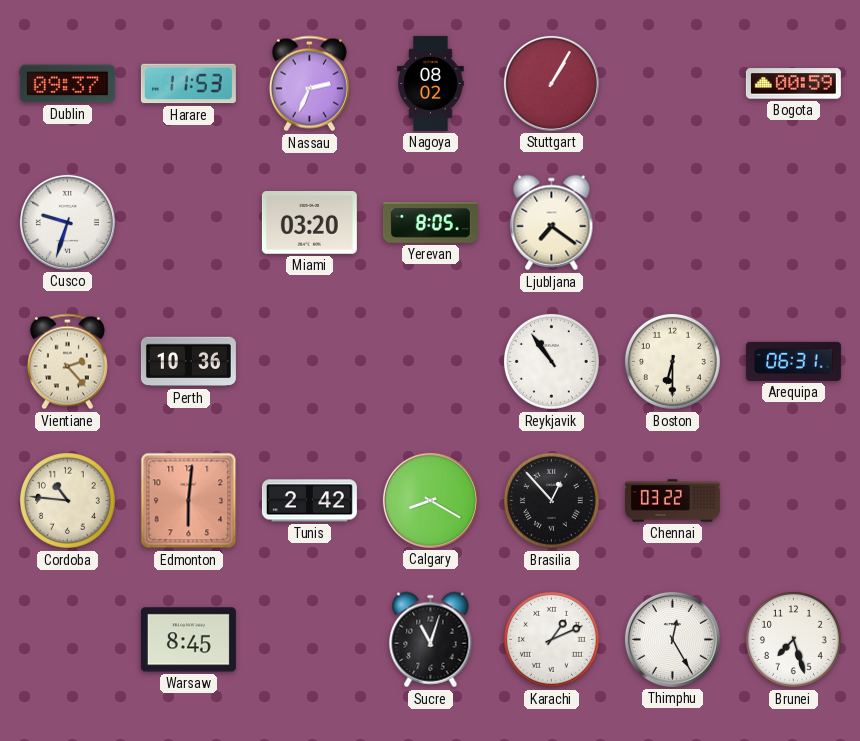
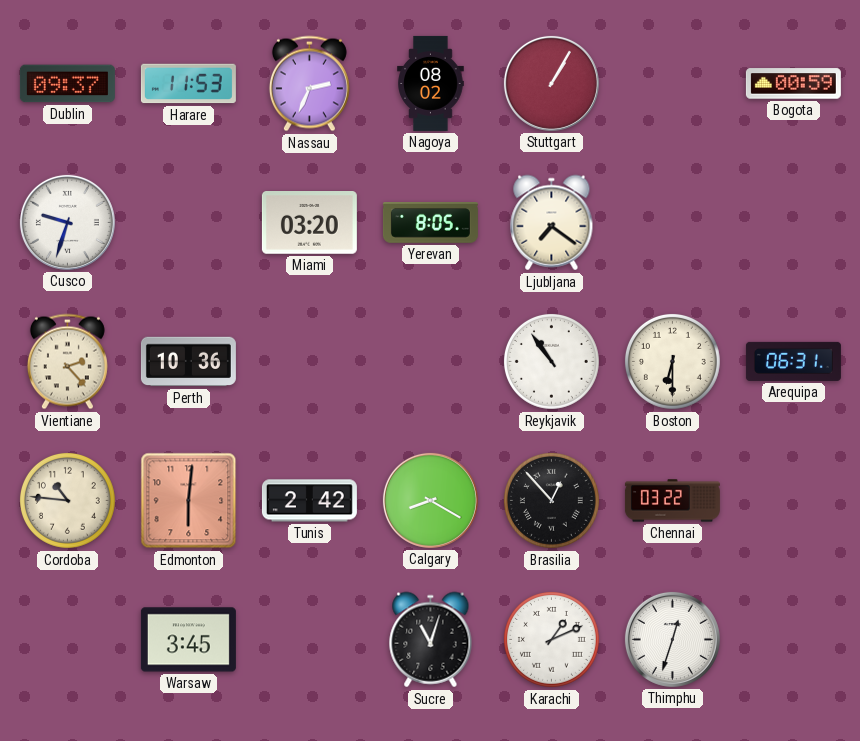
Warsaw: 8:45 -> 3:45
Thimphu: 12:25 -> 12:33
Brunei: 7:27 -> none
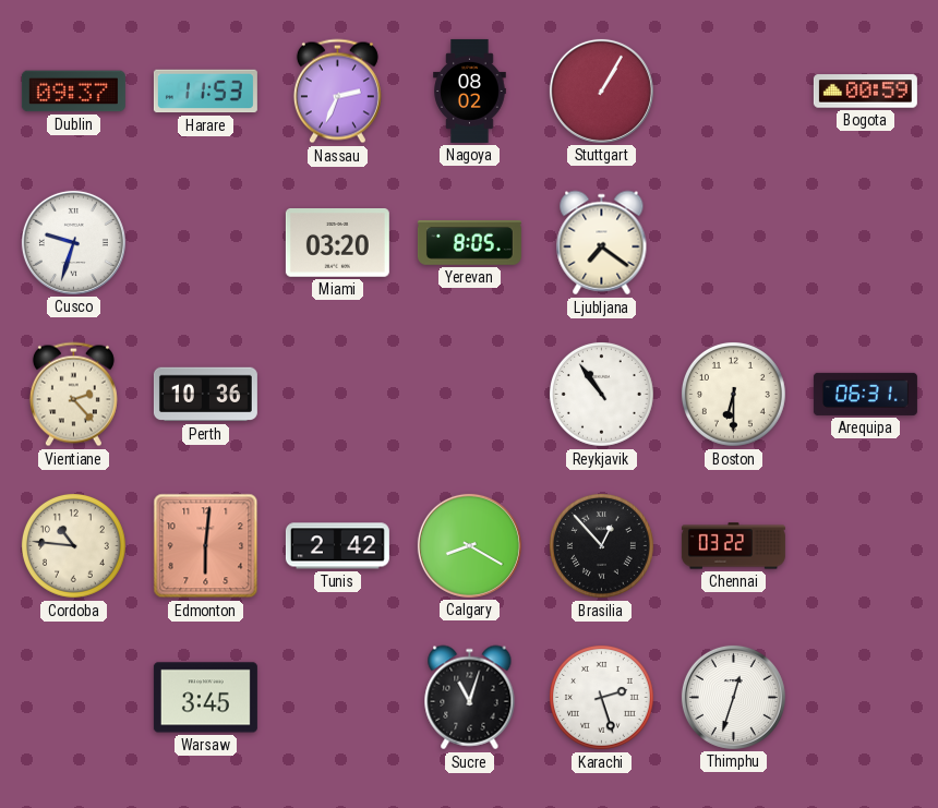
Karachi: 1:11 -> 2:27
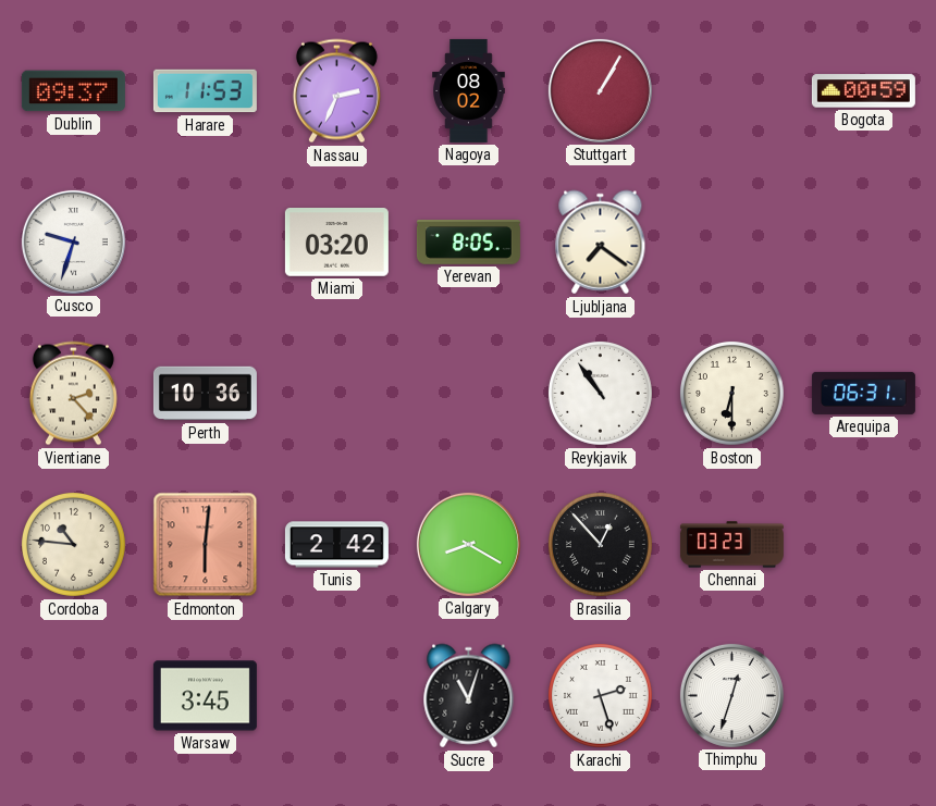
Chennai: 03:22 -> 03:23
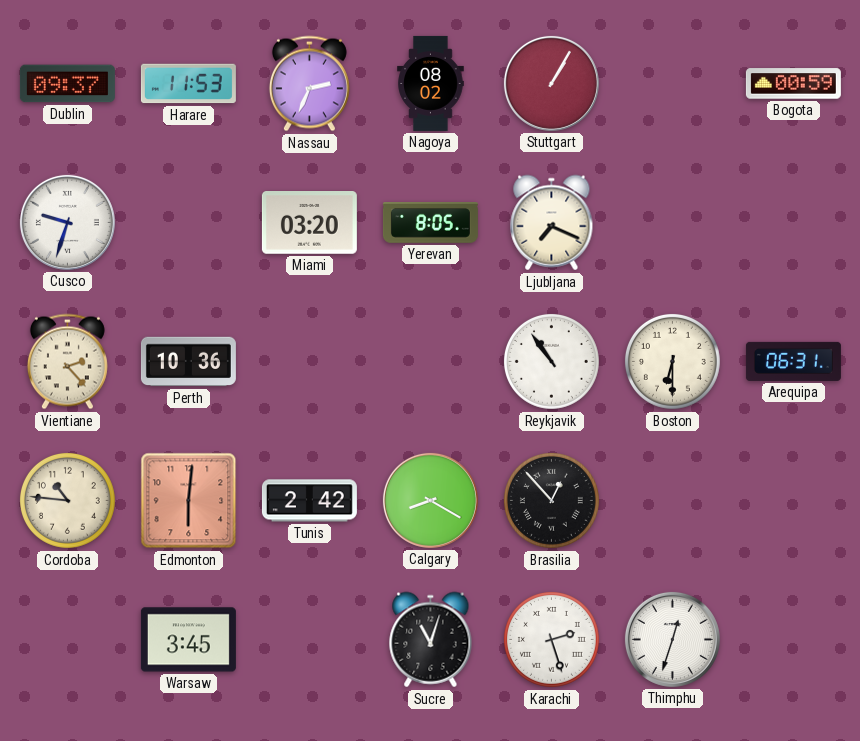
Ljubljana: 7:21 -> 7:19
Chennai: 03:23 -> none
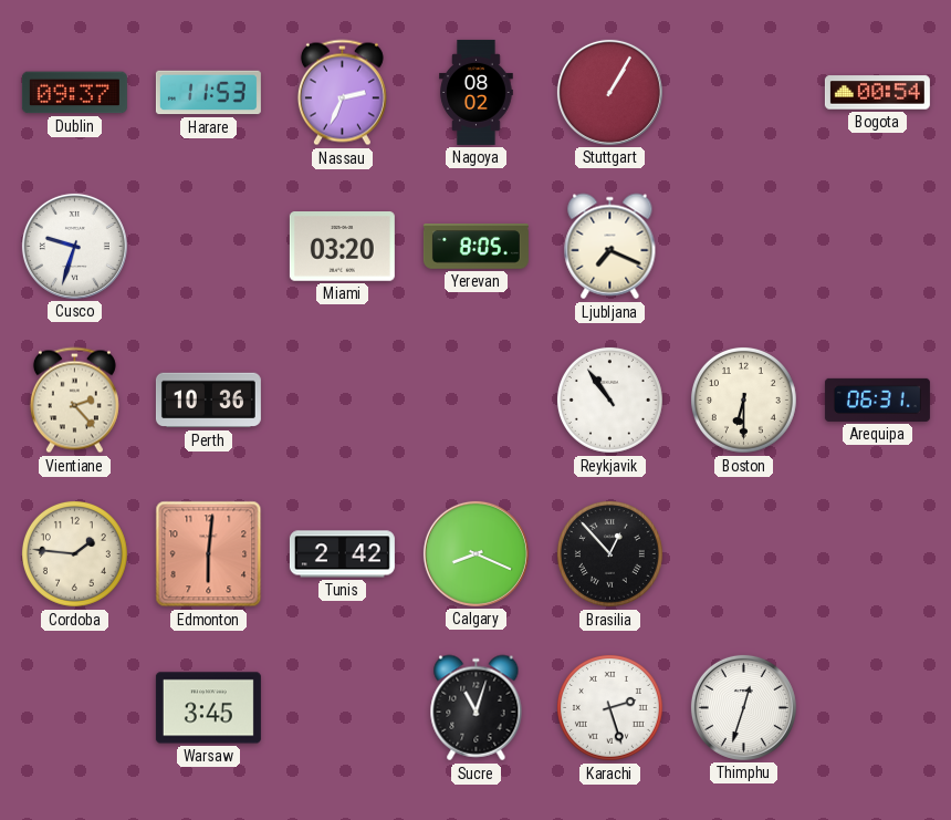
Bogota: 00:59 -> 00:54
Cordoba: 10:46 -> 1:46
Calgary: 8:20 -> 8:19
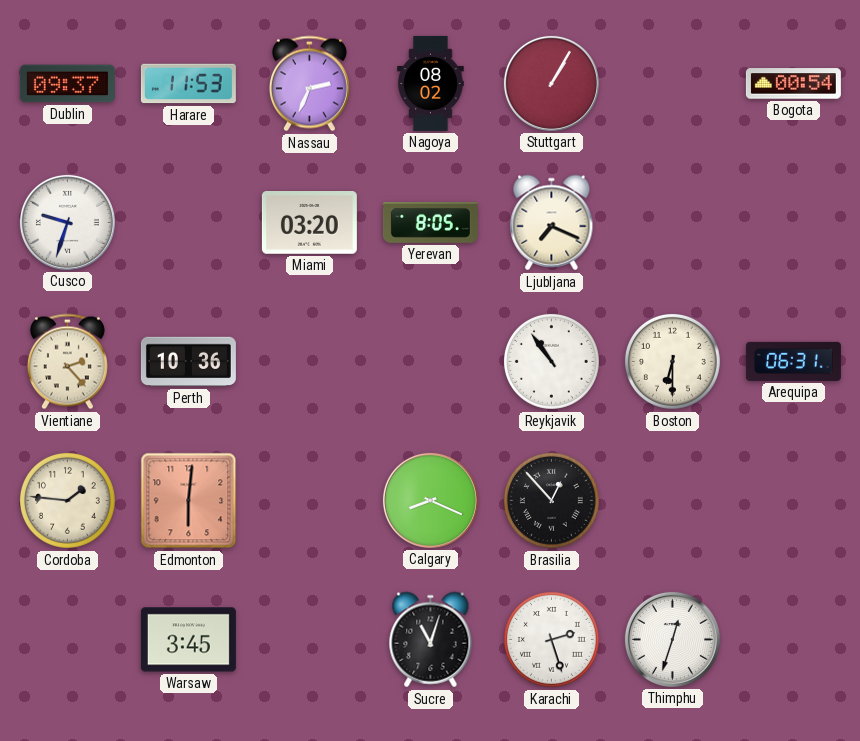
Tunis: 2:42 -> none
